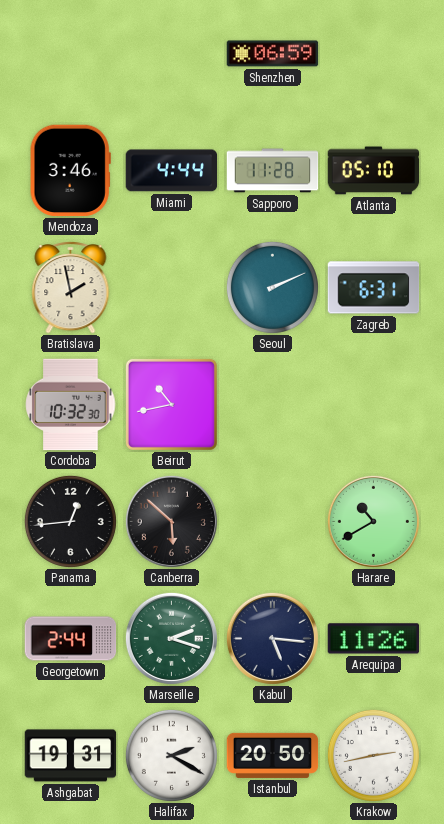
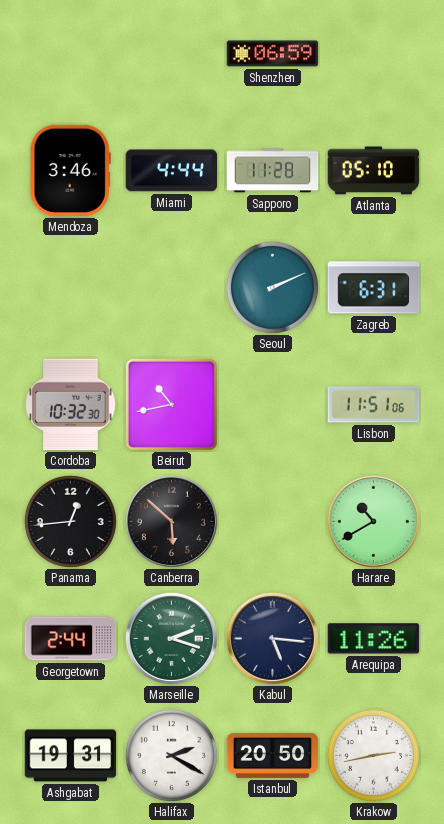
Bratislava: 1:58 -> none
Lisbon: none -> 11:51
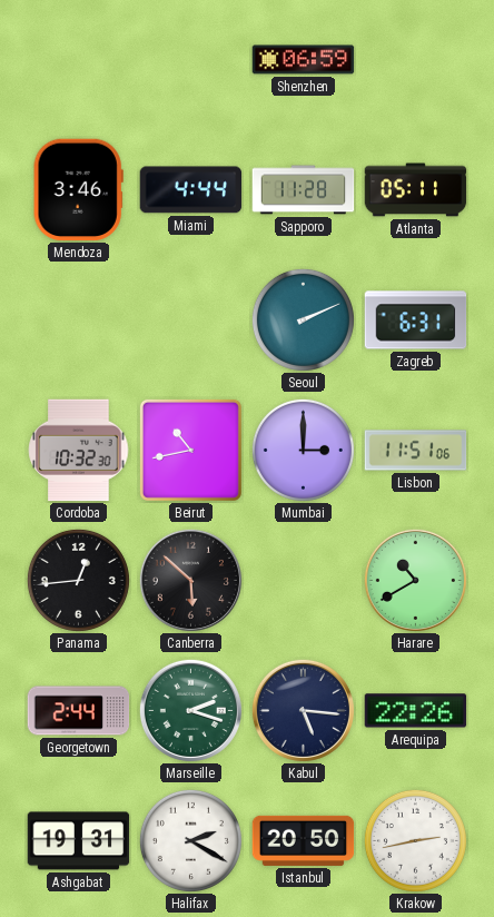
Atlanta: 05:10 -> 05:11
Mumbai: none -> 3:00
Arequipa: 11:26 -> 22:26
